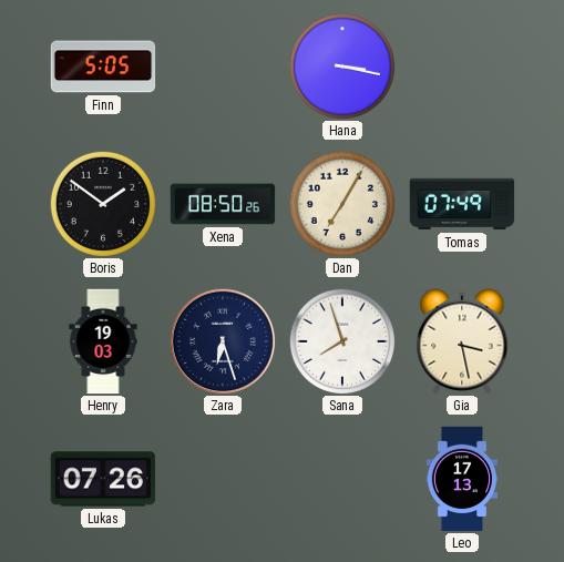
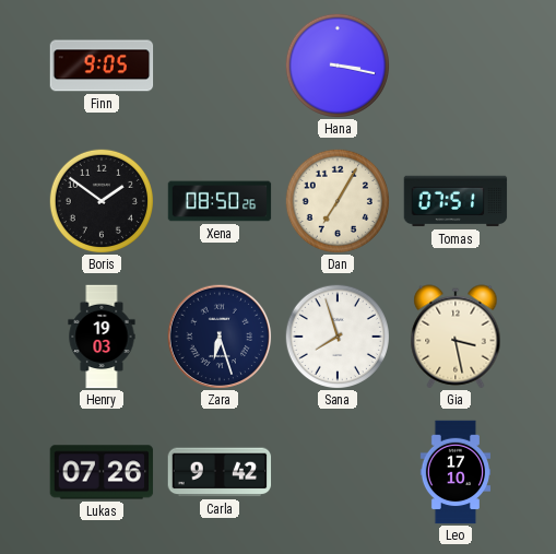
Finn: 5:05 -> 9:05
Tomas: 07:49 -> 07:51
Carla: none -> 9:42
Leo: 17:13 -> 17:10
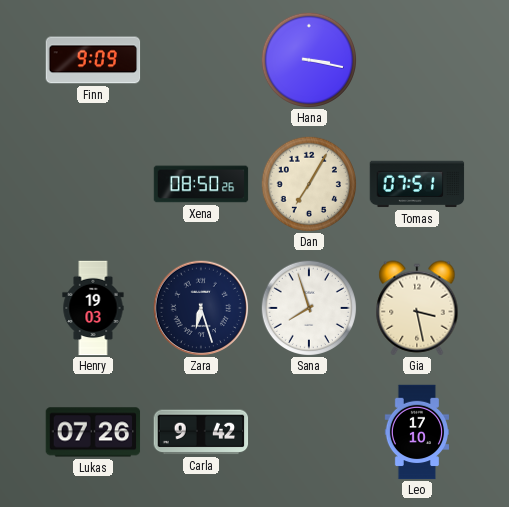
Finn: 9:05 -> 9:09
Boris: 1:51 -> none
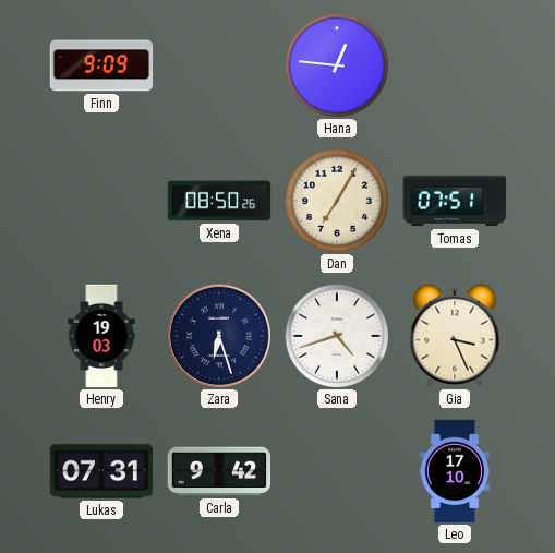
Hana: 3:17 -> 12:46
Sana: 7:57 -> 4:42
Gia: 3:28 -> 3:26
Lukas: 07:26 -> 07:31
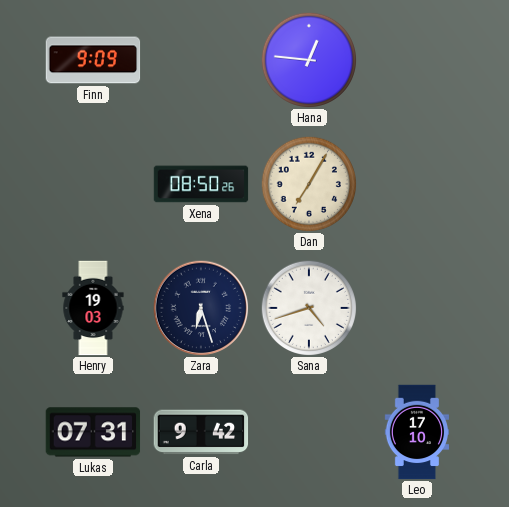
Tomas: 07:51 -> none
Gia: 3:26 -> none
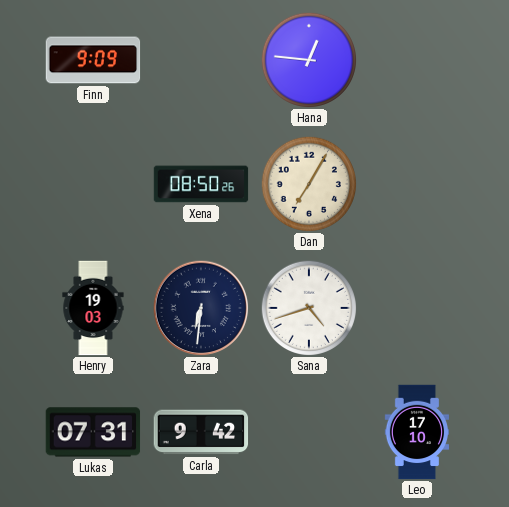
Zara: 6:27 -> 6:31
